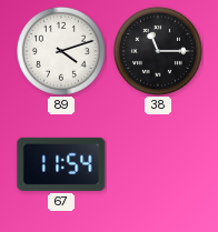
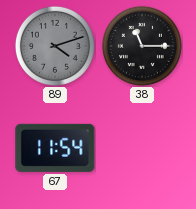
89 dial: white -> grey
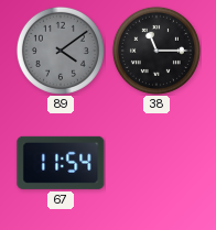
89: 4:12 -> 4:09
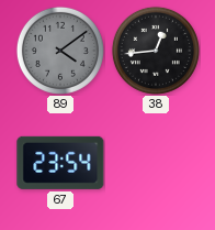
38: 11:15 -> 12:44
67: 11:54 -> 23:54
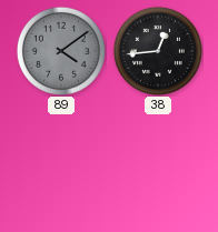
67: 23:54 -> none
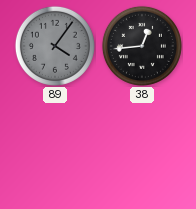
89: 4:09 -> 4:06
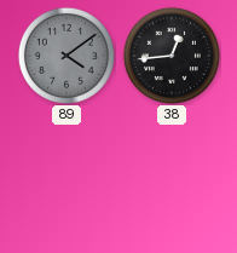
89: 4:06 -> 4:09
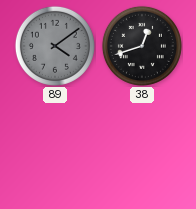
38: 12:44 -> 12:42
